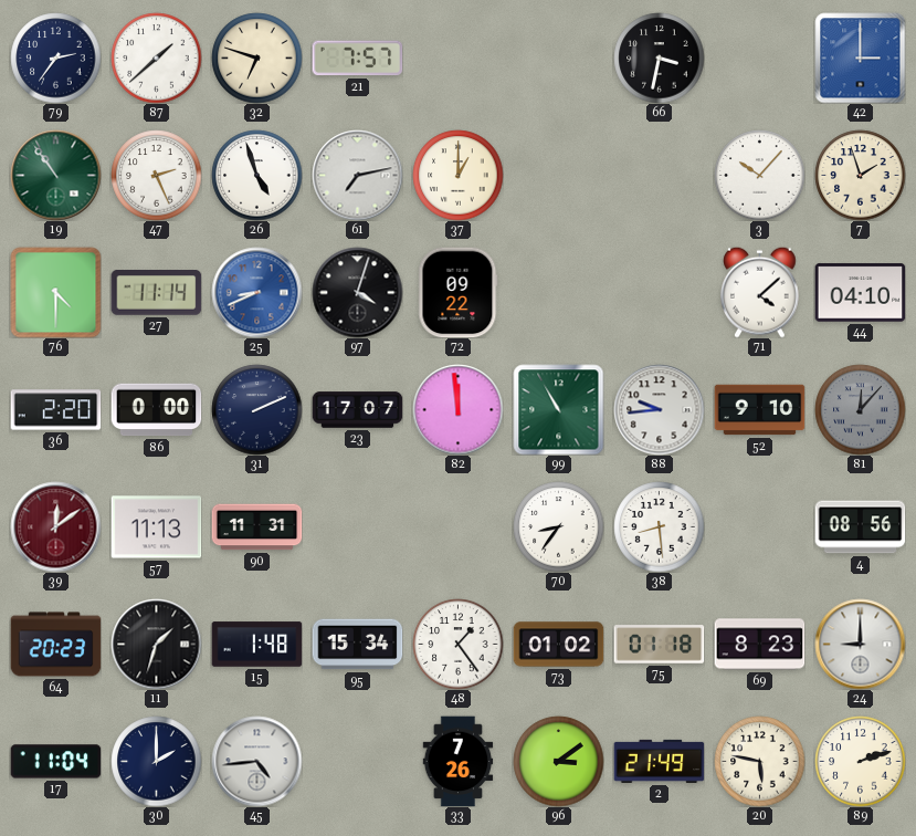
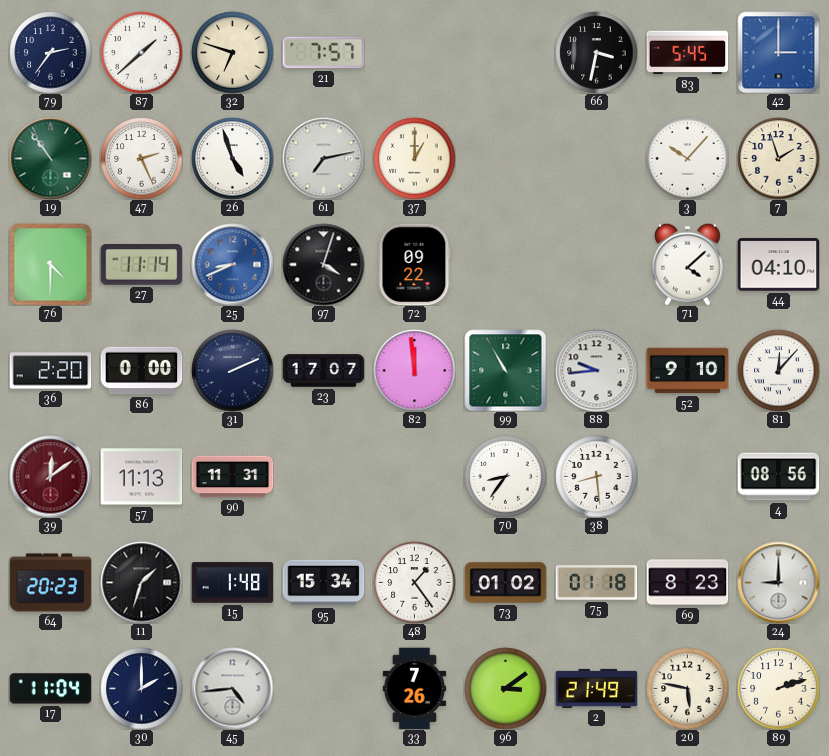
83: none -> 5:45
81 dial: grey -> white
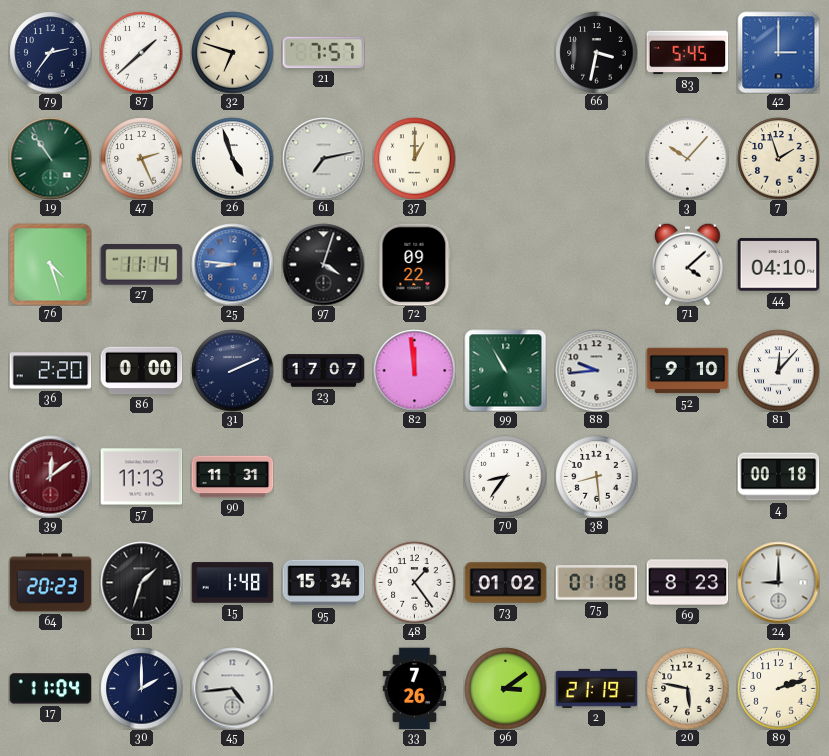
76: 4:30 -> 4:27
25: 8:41 -> 8:46
4: 08:56 -> 00:18
2: 21:49 -> 21:19
